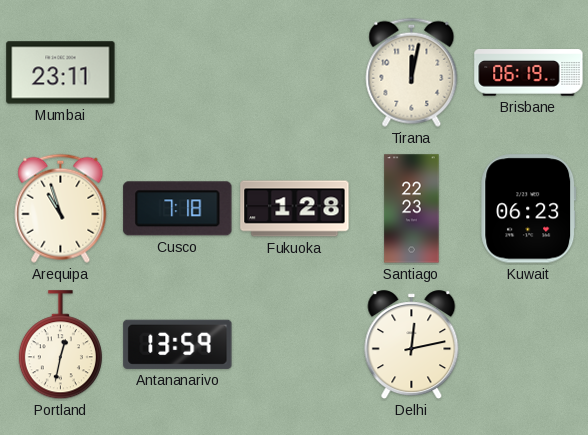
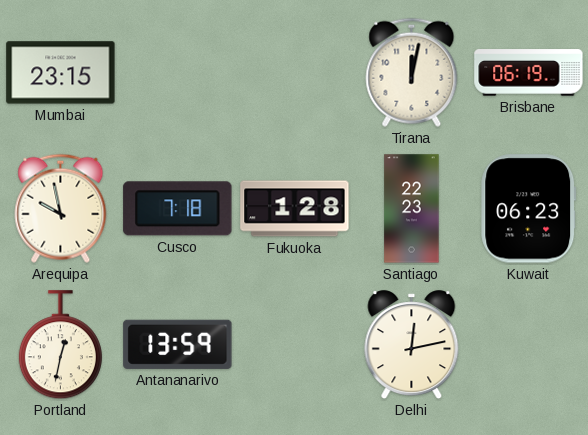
Mumbai: 23:11 -> 23:15
Arequipa: 10:57 -> 9:58
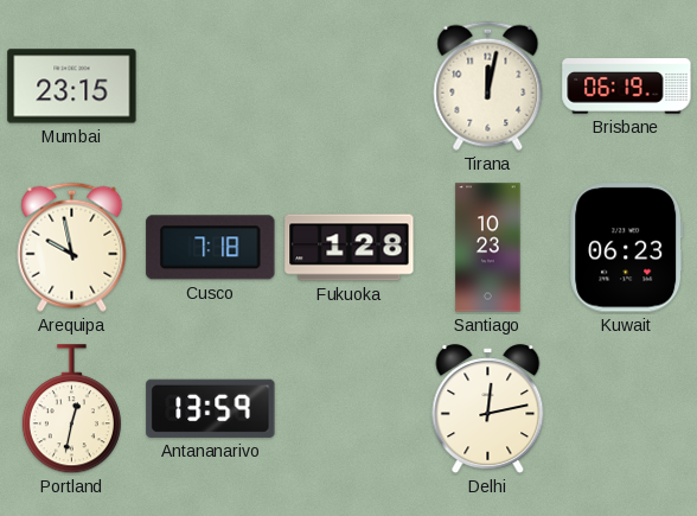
Santiago: 22:23 -> 10:23
